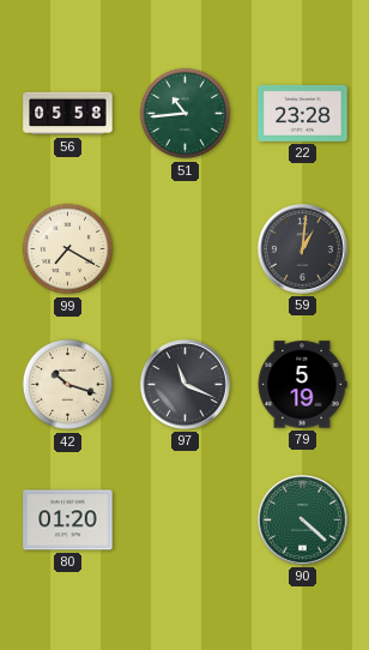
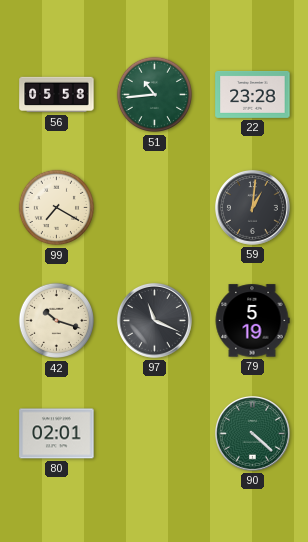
80: 01:20 -> 02:01
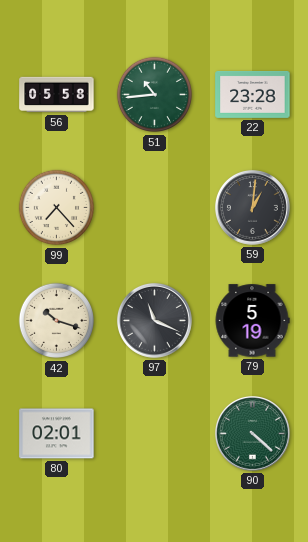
99: 7:20 -> 7:23
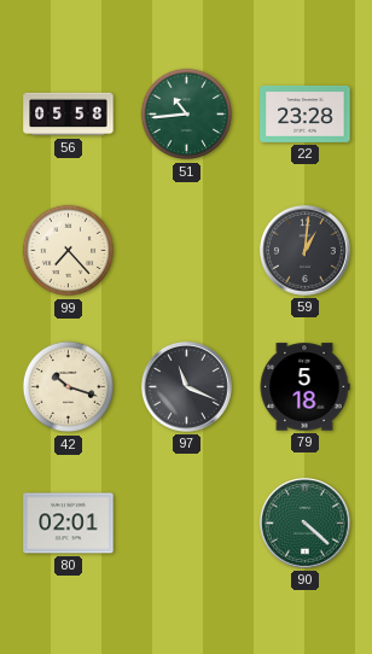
79: 5:19 -> 5:18
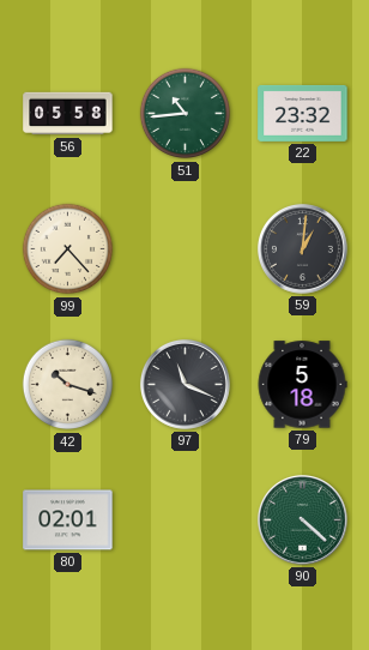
22: 23:28 -> 23:32
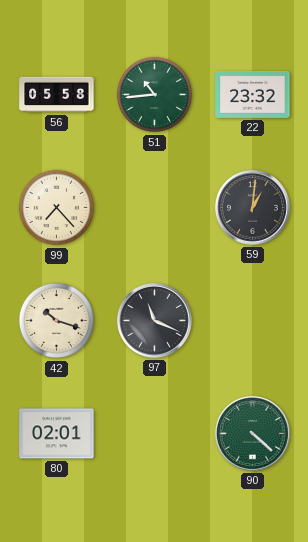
79: 5:18 -> none
